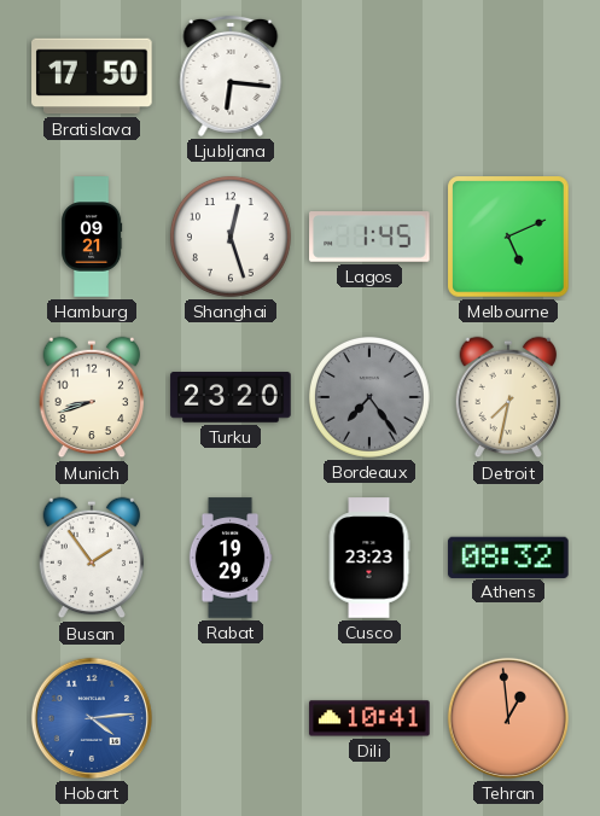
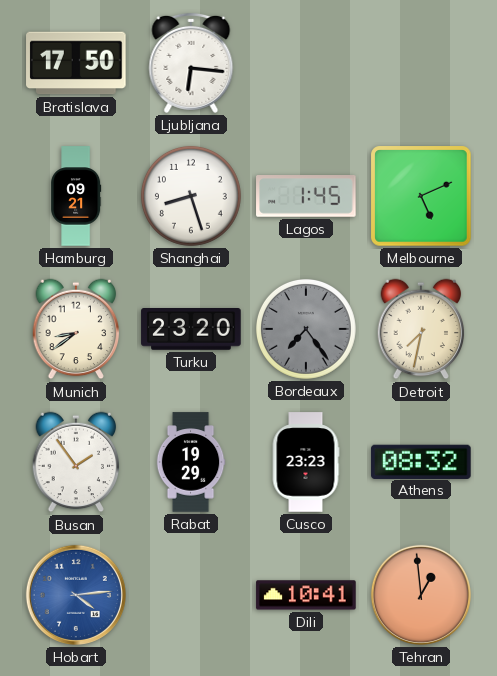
Shanghai: 12:27 -> 8:27
Munich: 8:42 -> 8:39
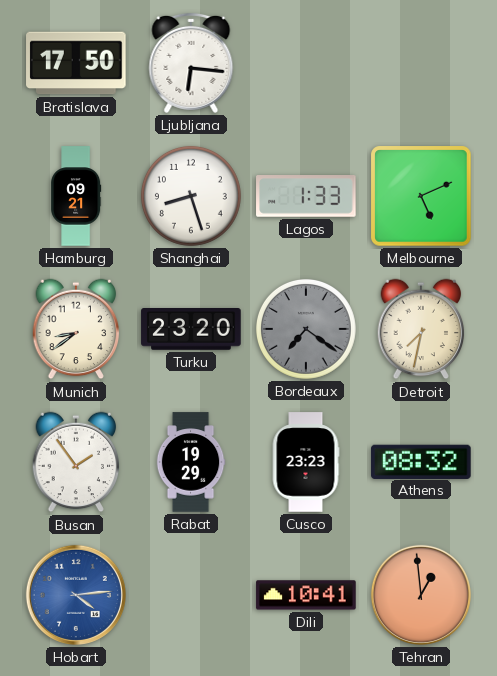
Lagos: 1:45 -> 1:33
Bordeaux: 7:24 -> 7:21
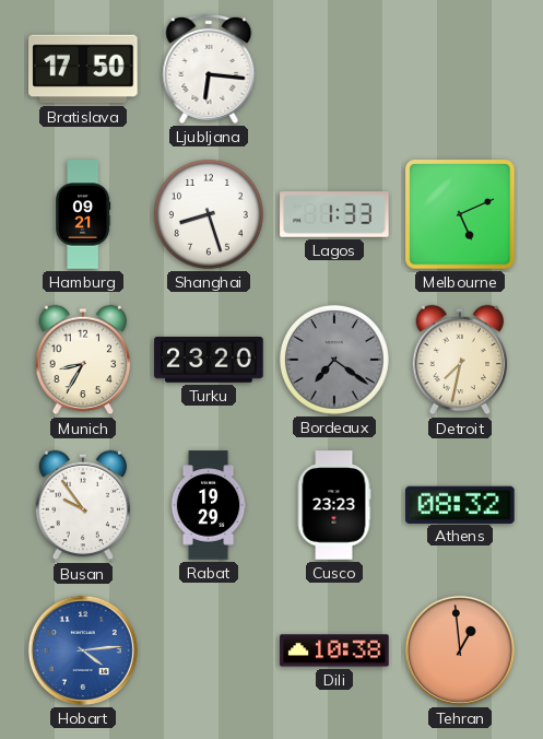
Munich: 8:39 -> 8:35
Busan: 1:54 -> 9:54
Dili: 10:41 -> 10:38
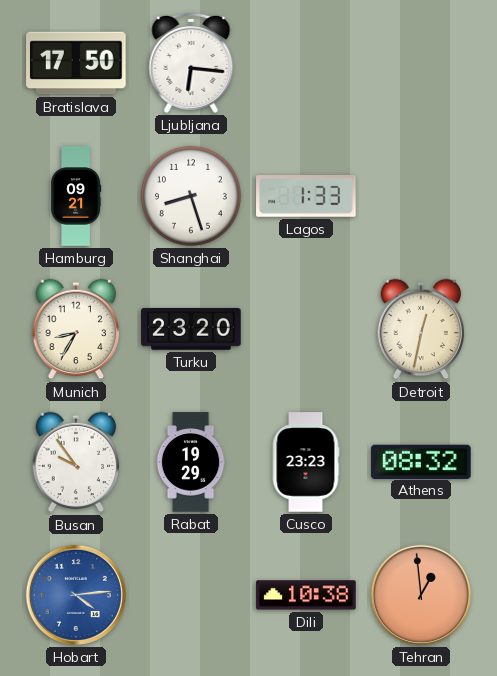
Melbourne: 5:11 -> none
Bordeaux: 7:21 -> none
Detroit: 7:32 -> 12:32
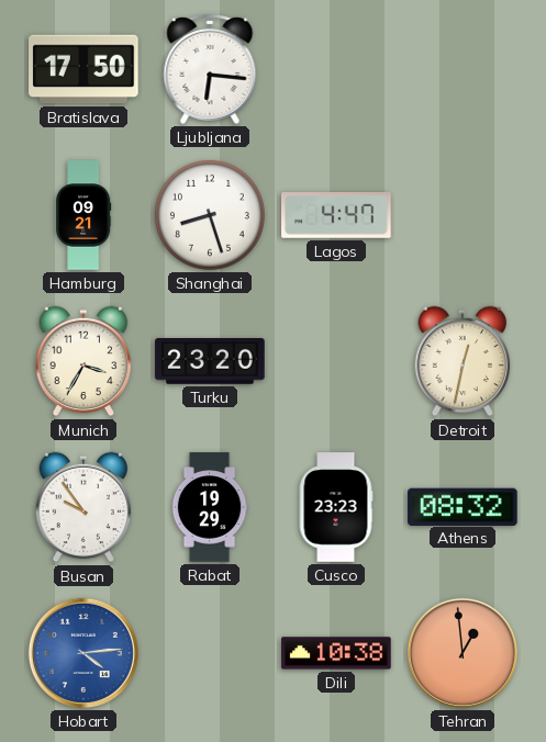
Lagos: 1:33 -> 4:47
Munich: 8:35 -> 3:35
